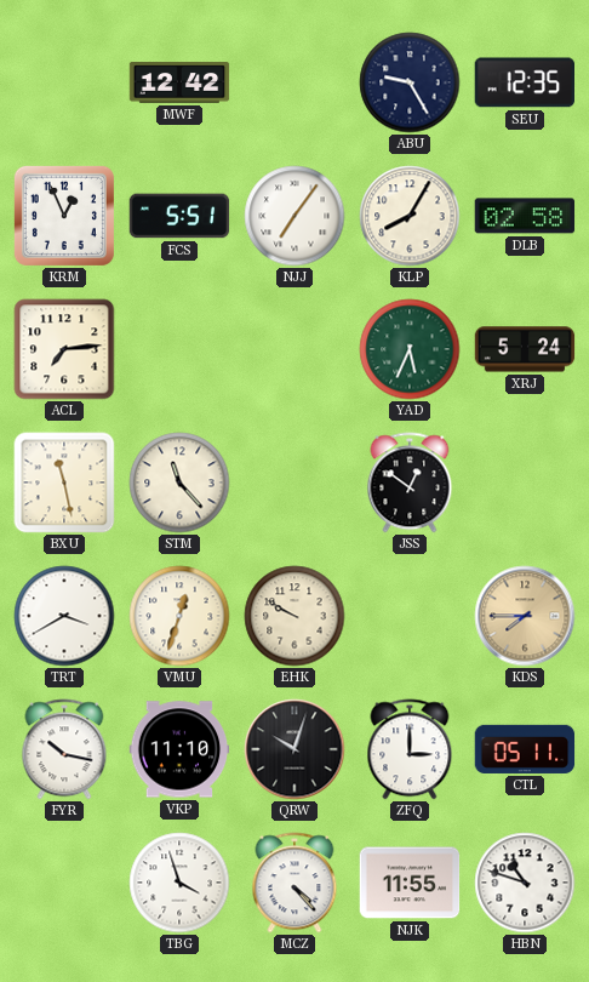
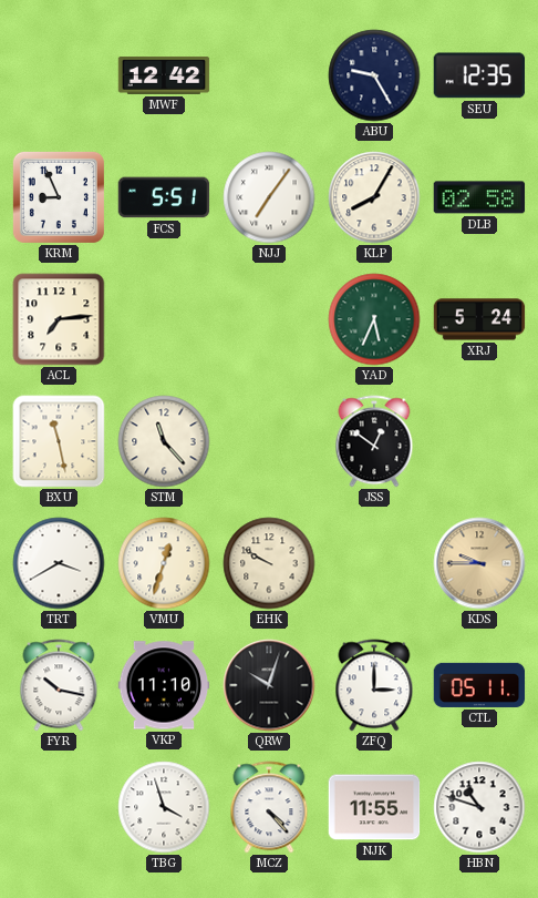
KRM: 12:56 -> 8:56
KDS: 7:45 -> 9:45
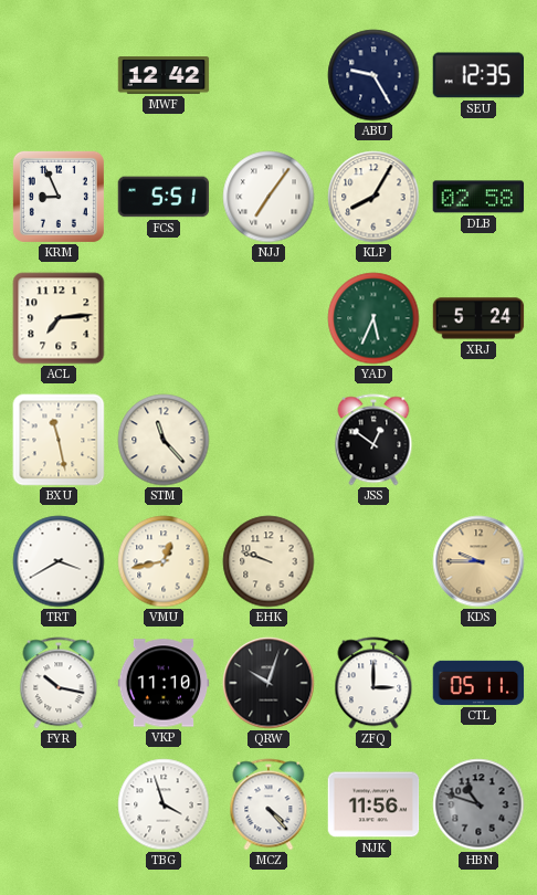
VMU: 12:33 -> 12:43
EHK: 9:50 -> 9:48
NJK: 11:55 -> 11:56
HBN dial: white -> grey
